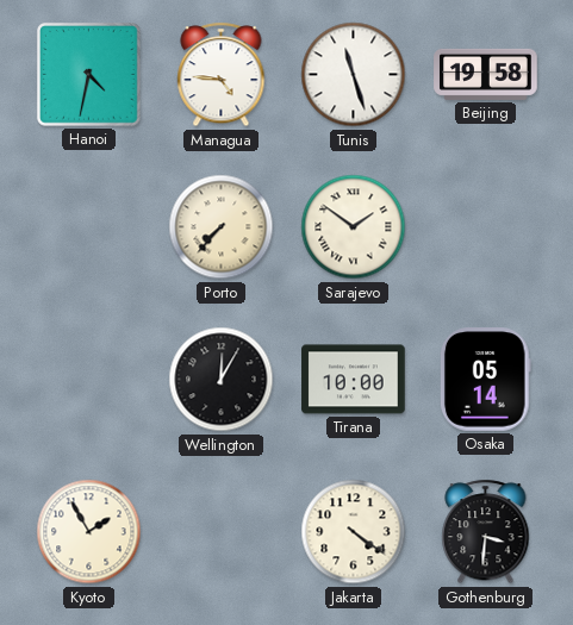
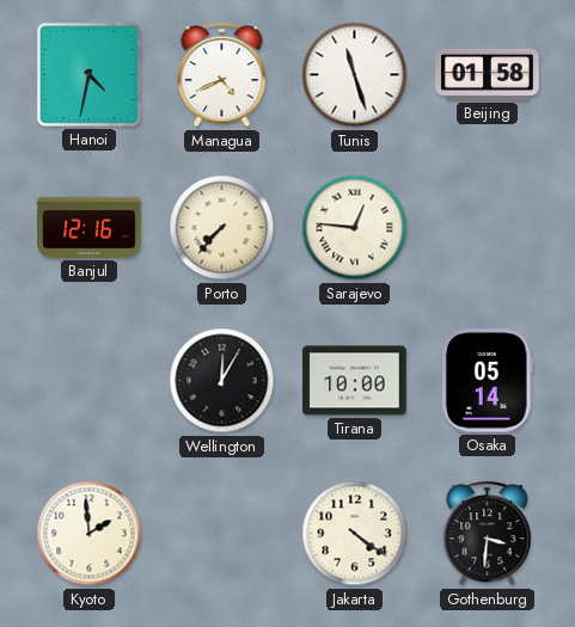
Managua: 4:46 -> 4:41
Beijing: 19:58 -> 01:58
Banjul: none -> 12:16
Sarajevo: 1:51 -> 12:46
Kyoto: 1:55 -> 1:59
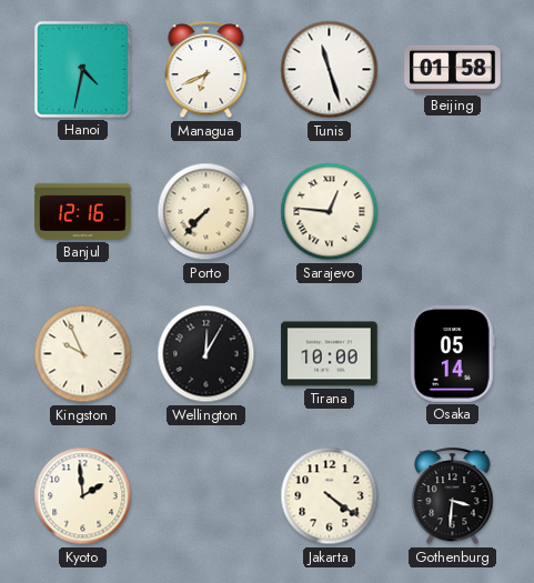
Managua: 4:41 -> 6:41
Kingston: none -> 9:56
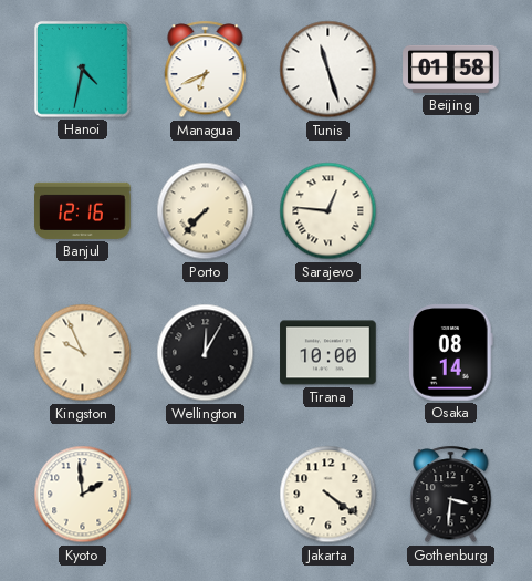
Osaka: 05:14 -> 08:14
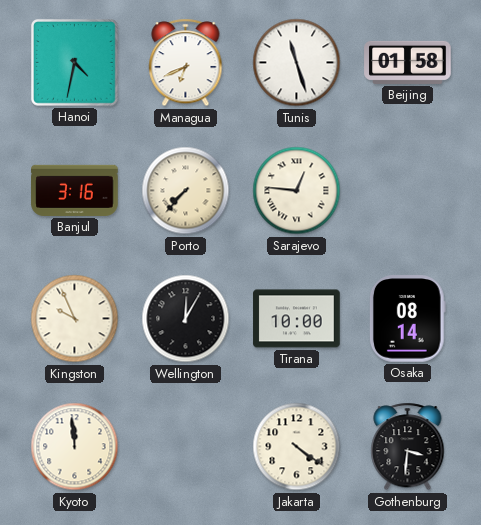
Banjul: 12:16 -> 3:16
Kyoto: 1:59 -> 11:59
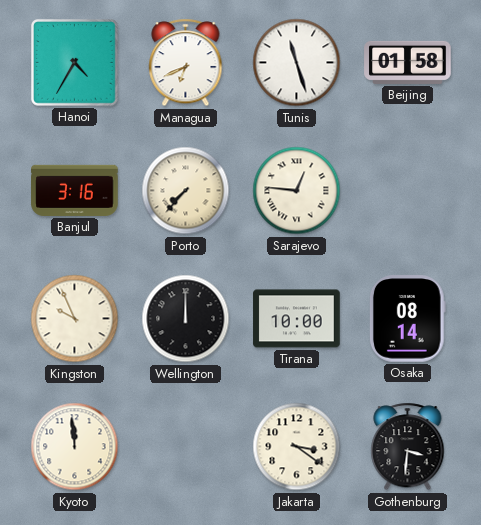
Hanoi: 4:32 -> 4:35
Wellington: 12:05 -> 12:00
Jakarta: 4:21 -> 3:21
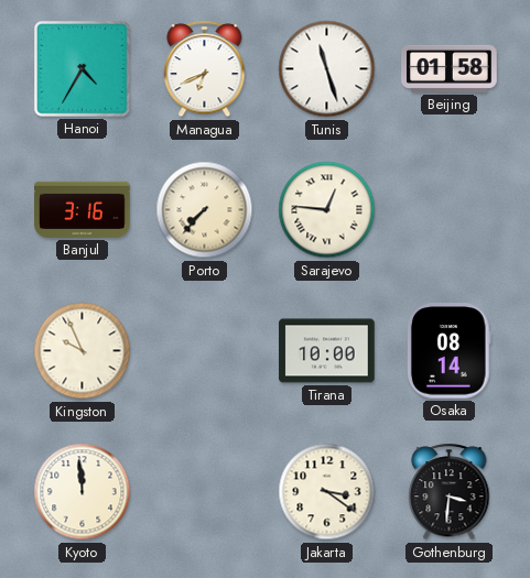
Wellington: 12:00 -> none
